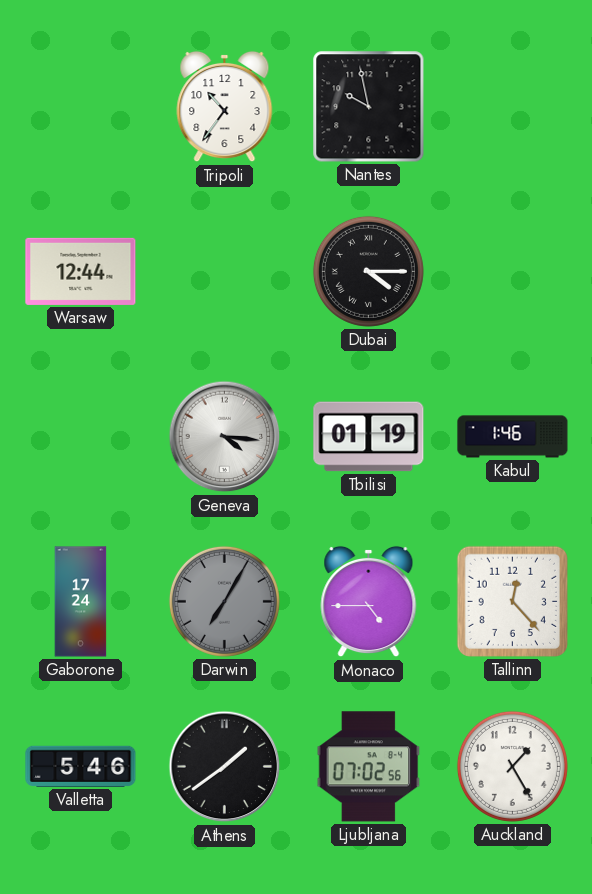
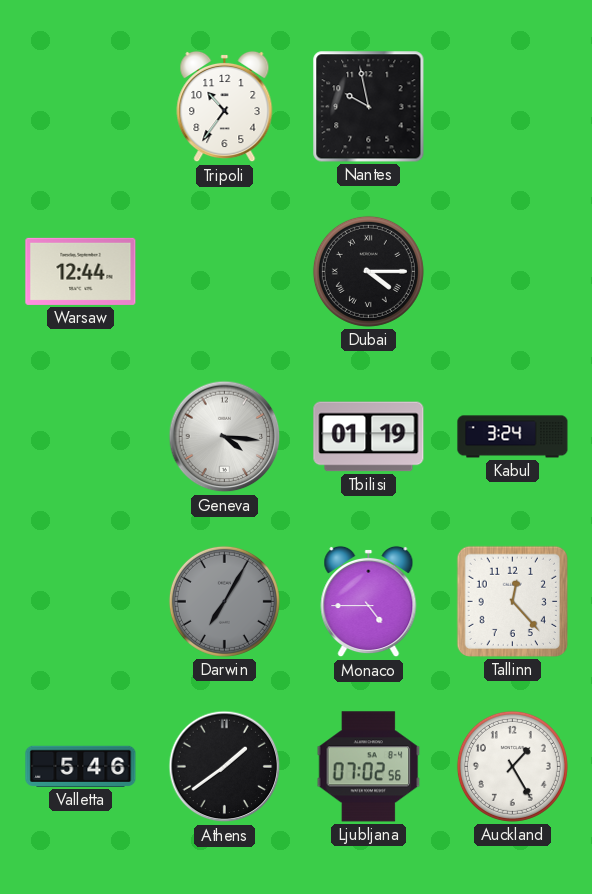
Kabul: 1:46 -> 3:24
Gaborone: 17:24 -> none
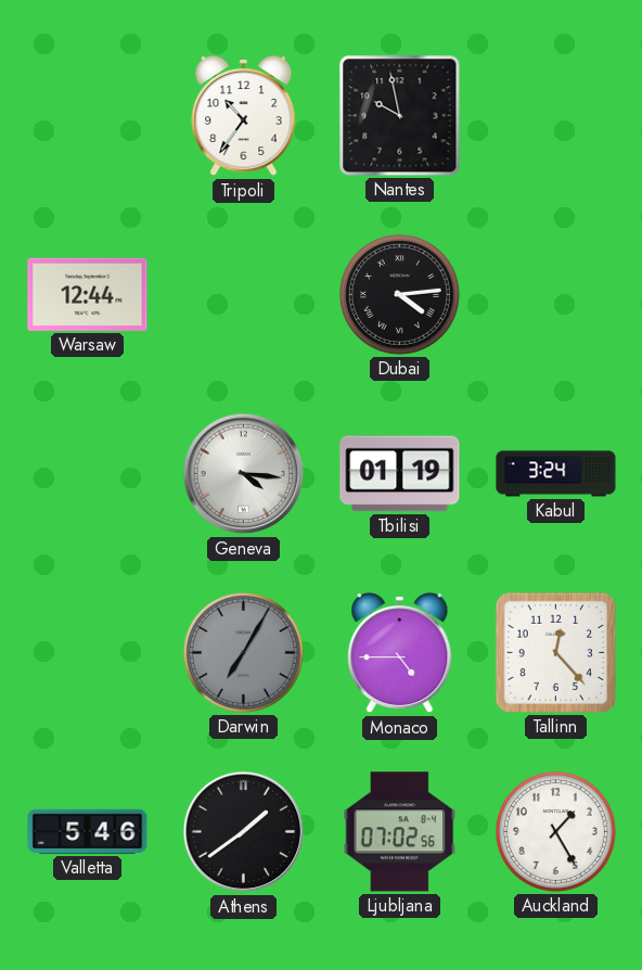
Dubai: 4:15 -> 4:14
